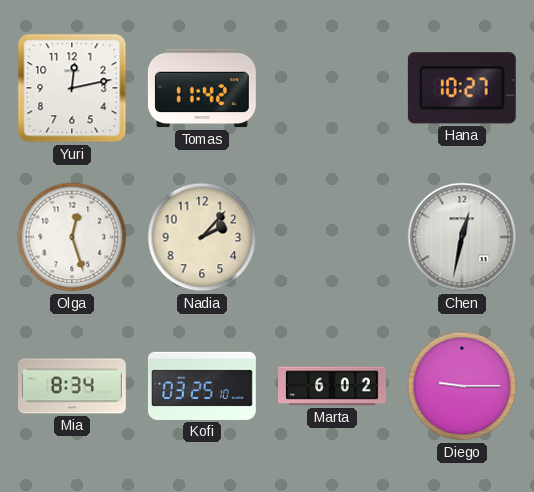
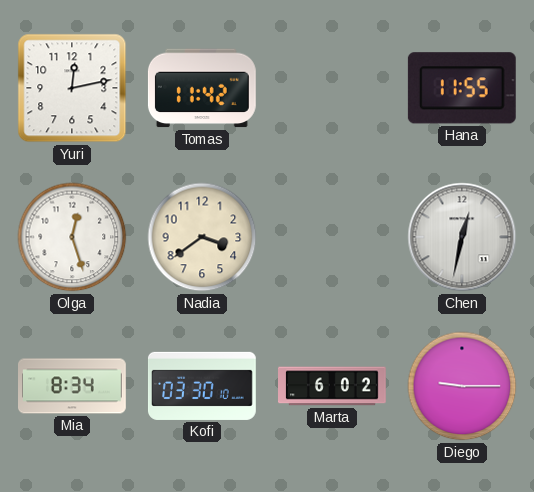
Hana: 10:27 -> 11:55
Nadia: 2:07 -> 3:39
Kofi: 03:25 -> 03:30
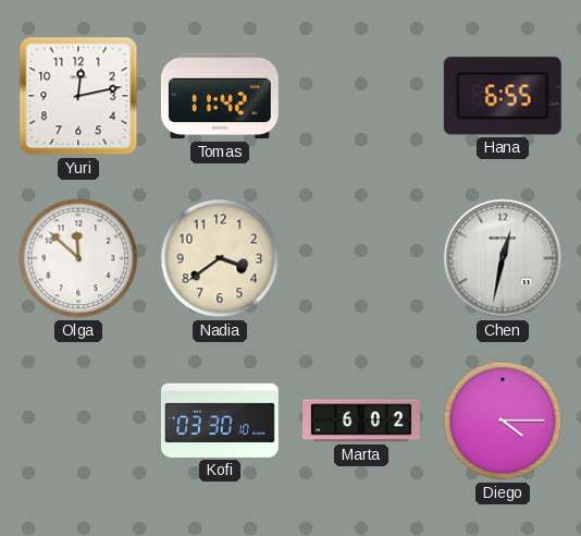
Hana: 11:55 -> 6:55
Olga: 12:27 -> 11:52
Mia: 8:34 -> none
Diego: 9:15 -> 4:15
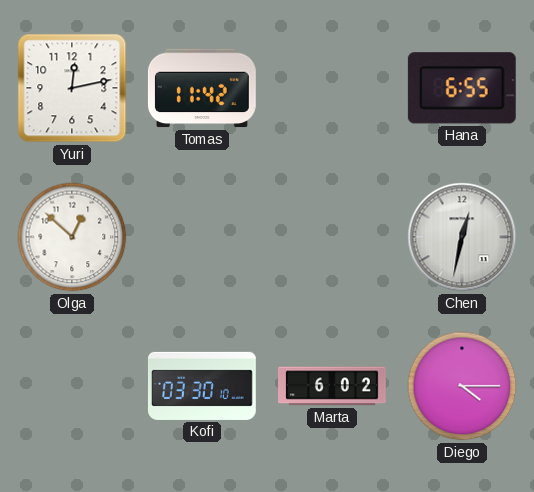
Olga: 11:52 -> 12:52
Nadia: 3:39 -> none
